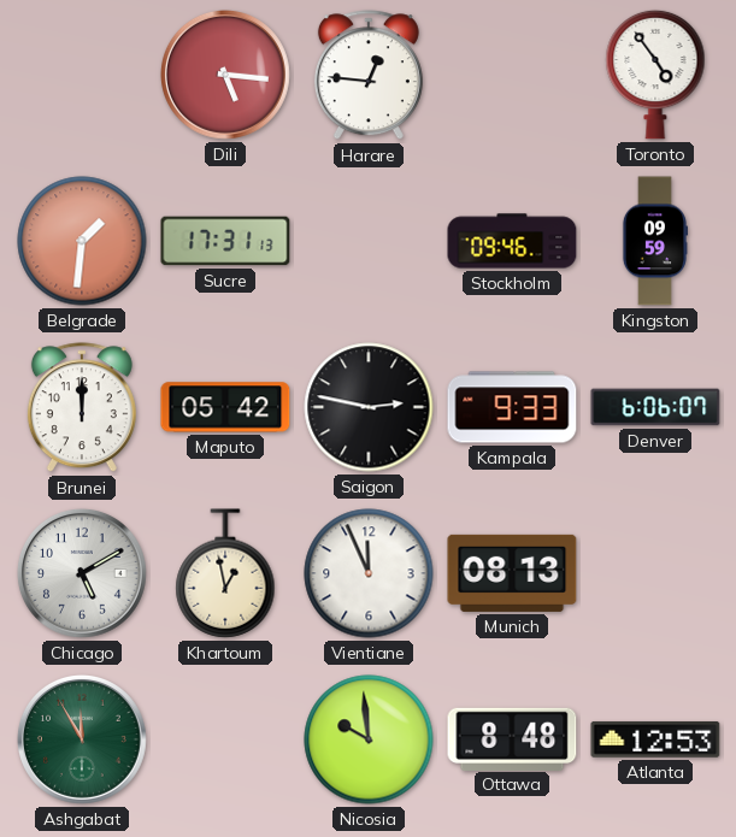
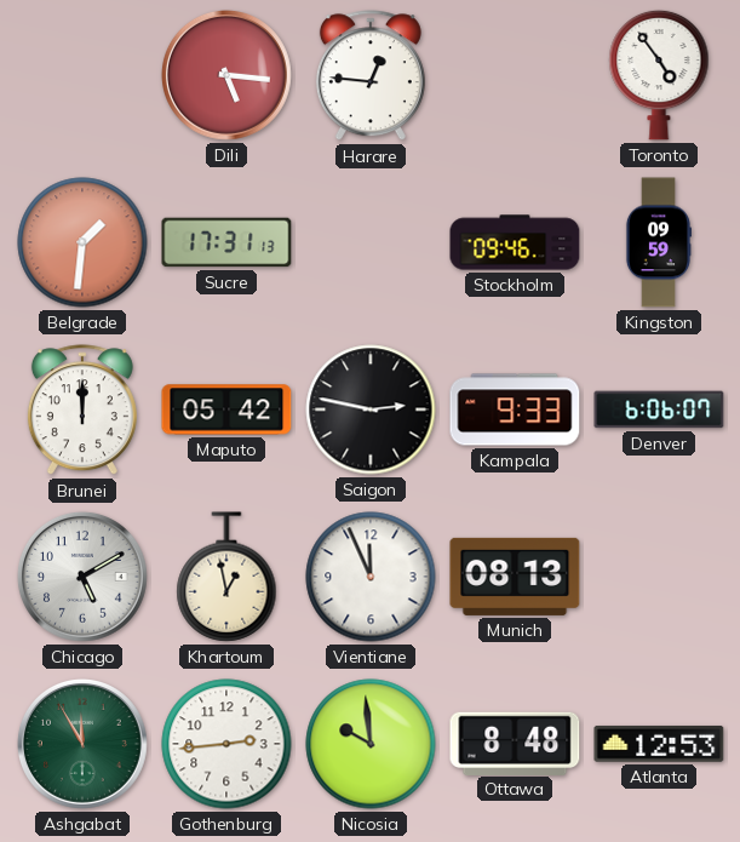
Gothenburg: none -> 2:44
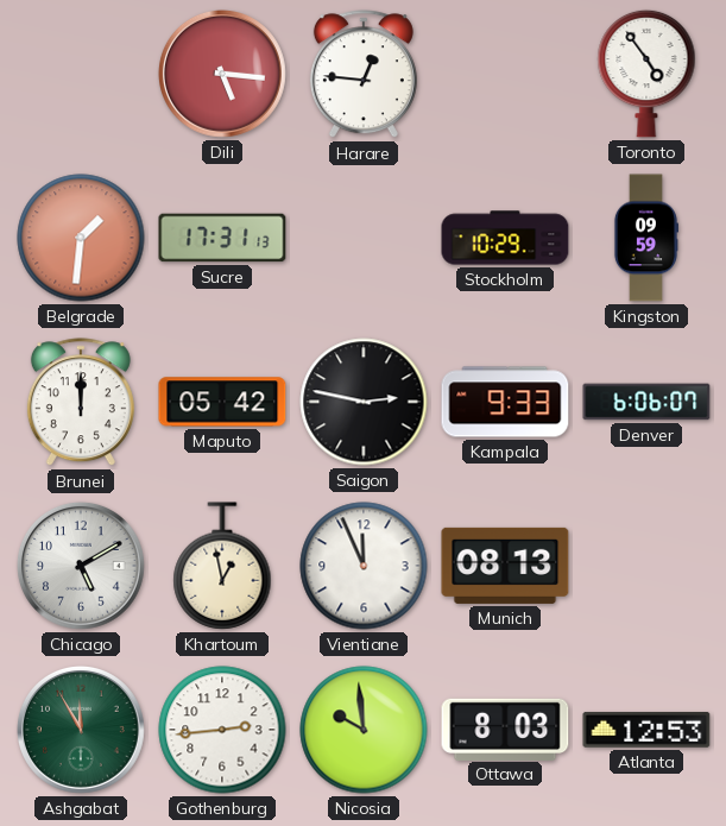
Stockholm: 09:46 -> 10:29
Ottawa: 8:48 -> 8:03
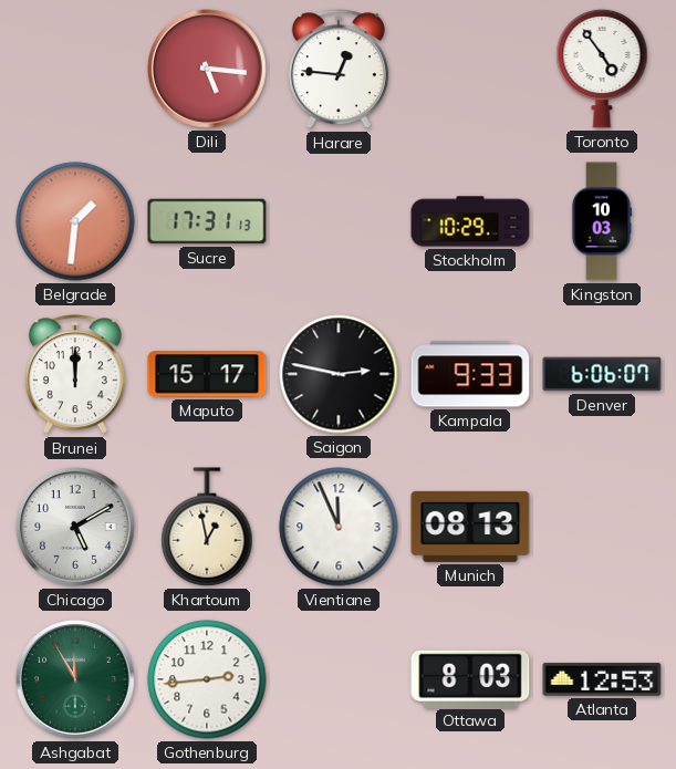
Kingston: 09:59 -> 10:03
Maputo: 05:42 -> 15:17
Nicosia: 9:59 -> none
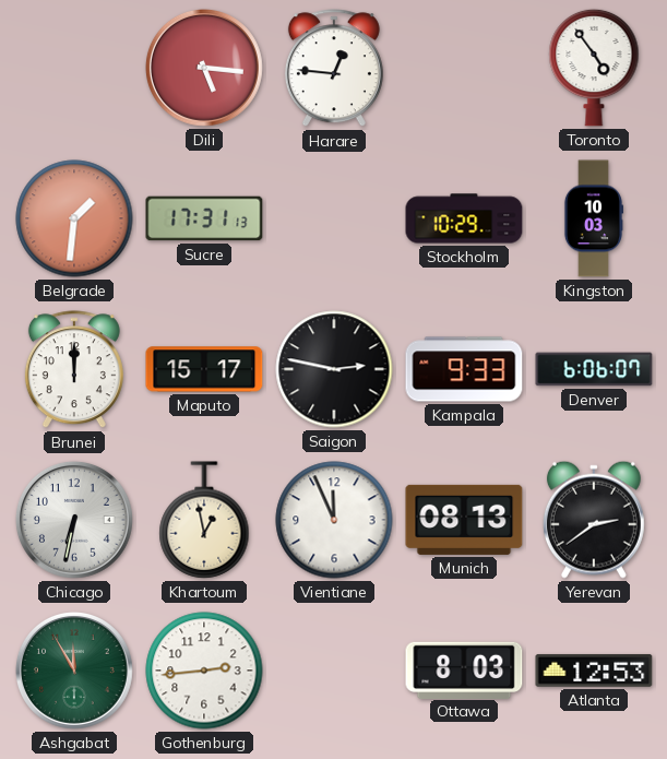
Chicago: 5:10 -> 6:32
Yerevan: none -> 2:39
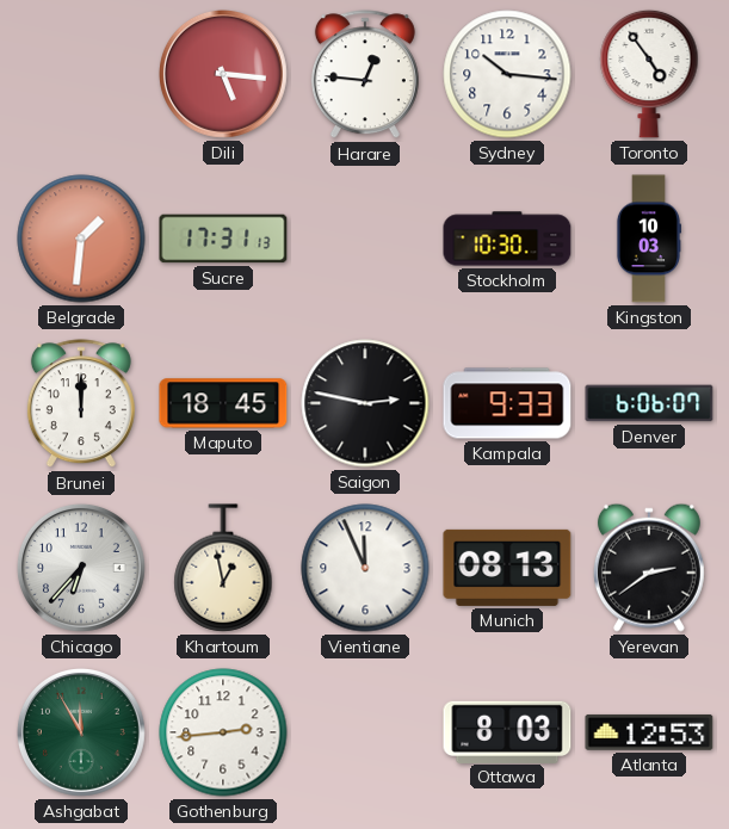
Sydney: none -> 10:16
Stockholm: 10:29 -> 10:30
Maputo: 15:17 -> 18:45
Chicago: 6:32 -> 6:37
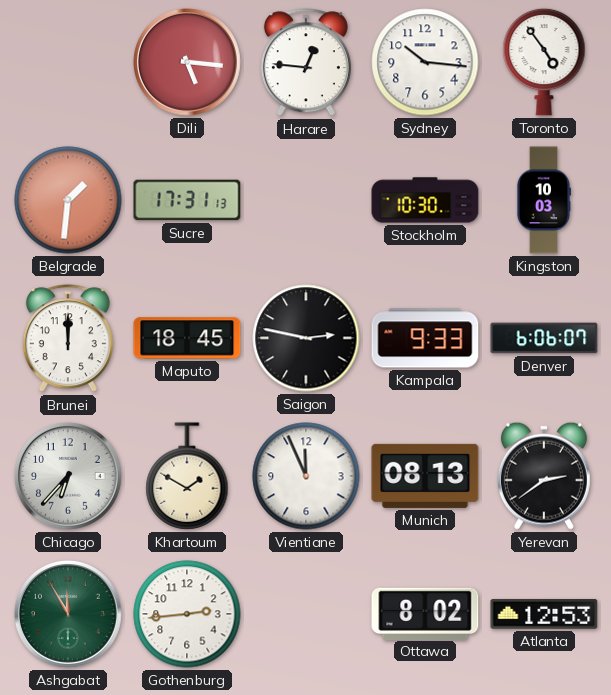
Khartoum: 12:58 -> 1:50
Ottawa: 8:03 -> 8:02
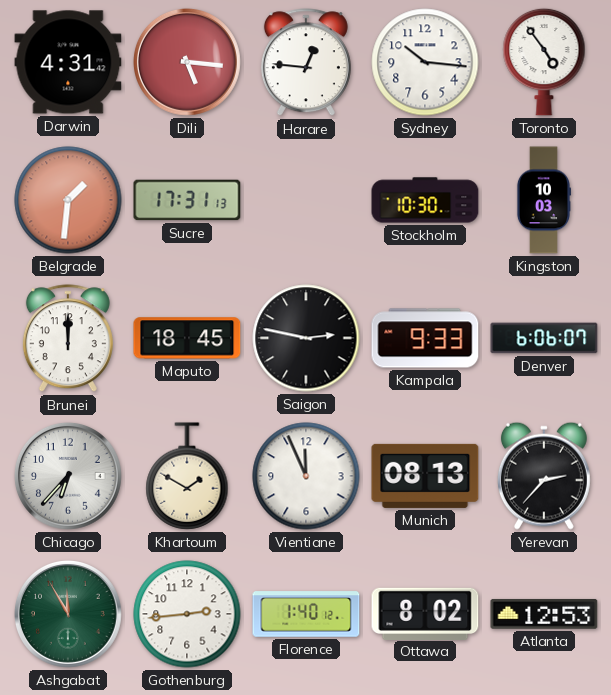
Darwin: none -> 4:31
Yerevan: 2:39 -> 2:37
Florence: none -> 1:40
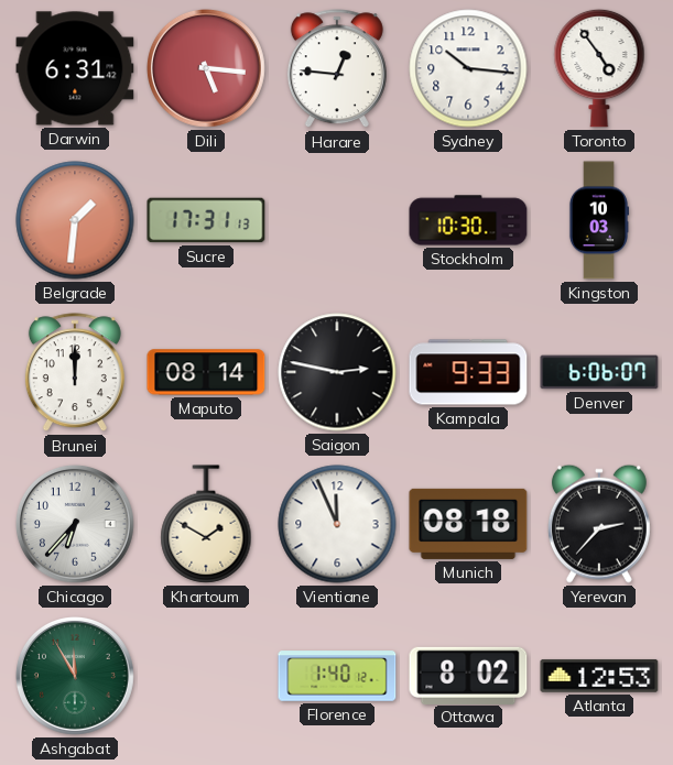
Darwin: 4:31 -> 6:31
Maputo: 18:45 -> 08:14
Munich: 08:13 -> 08:18
Gothenburg: 2:44 -> none
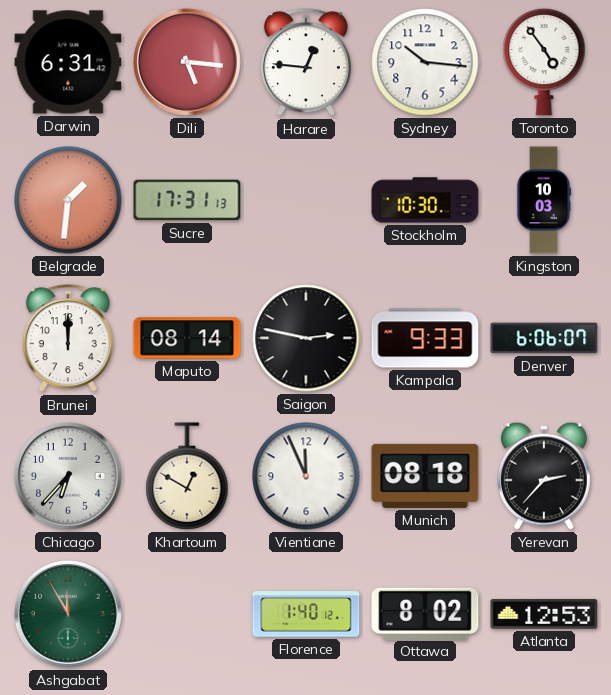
Khartoum: 1:50 -> 12:50
